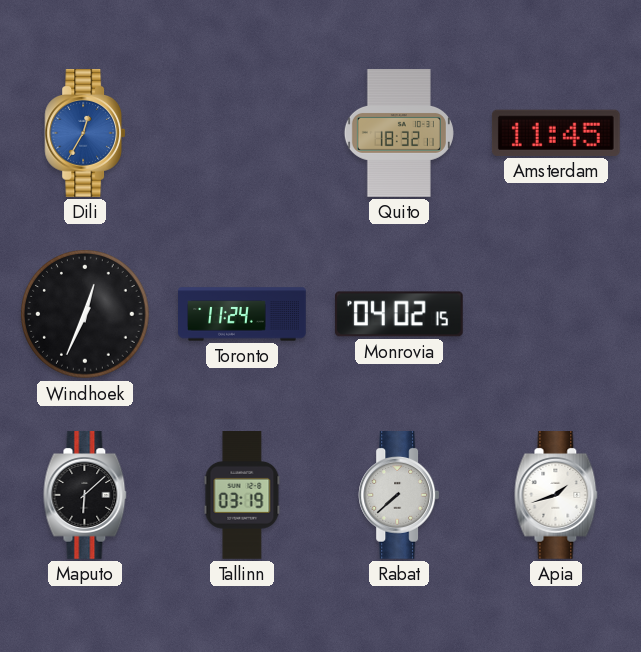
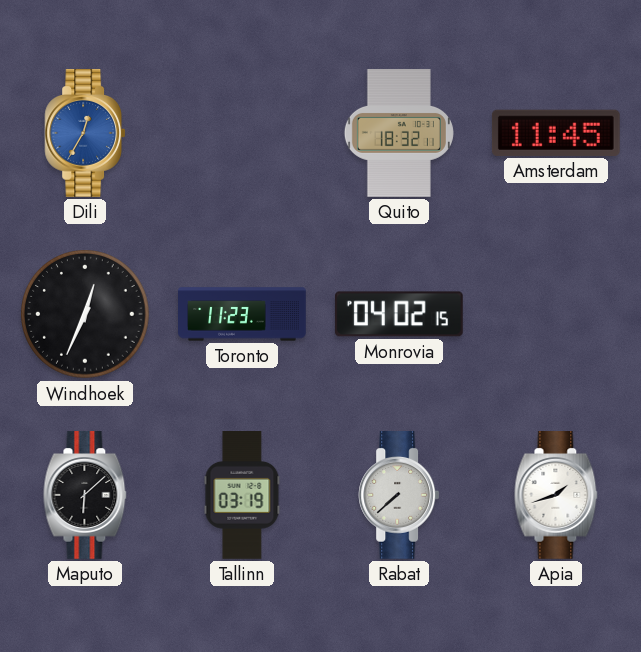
Toronto: 11:24 -> 11:23
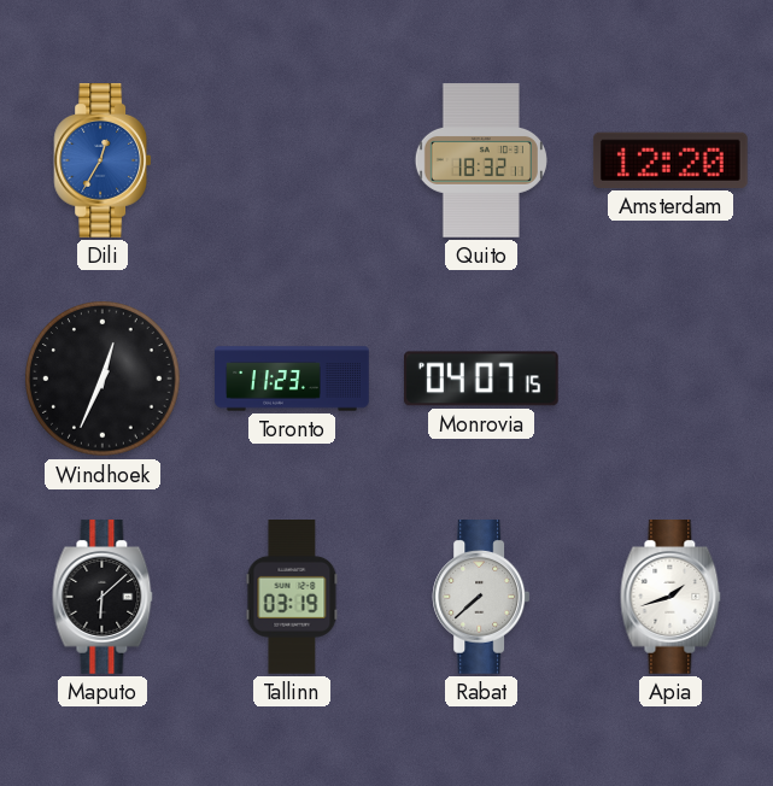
Amsterdam: 11:45 -> 12:20
Monrovia: 04:02 -> 04:07
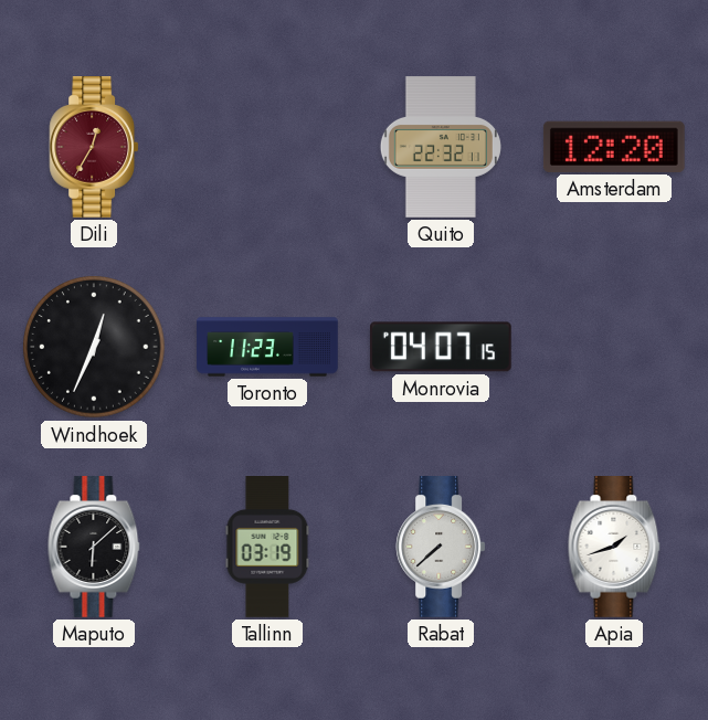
Dili dial: blue -> burgundy
Quito: 18:32 -> 22:32
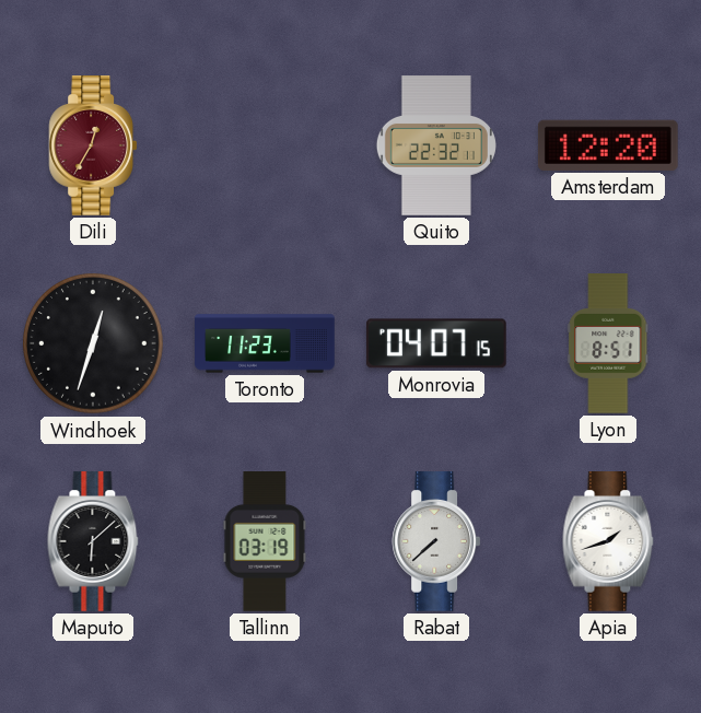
Windhoek: 12:34 -> 12:33
Lyon: none -> 8:51
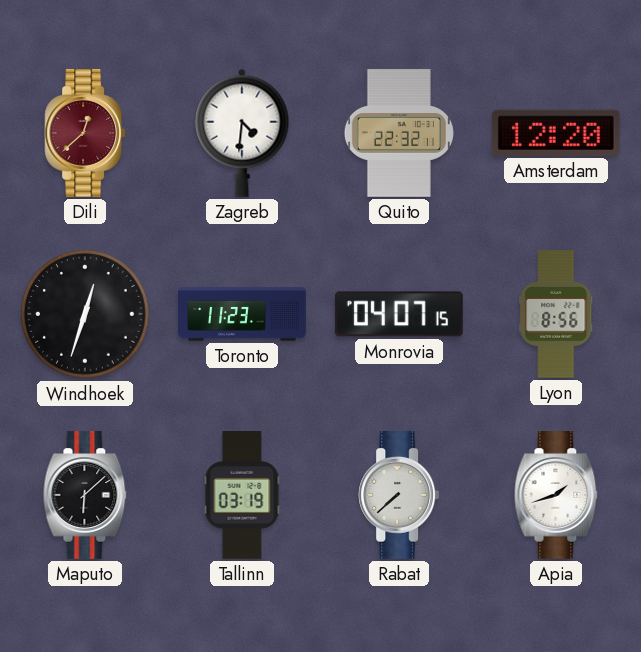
Dili: 12:35 -> 12:38
Zagreb: none -> 4:31
Lyon: 8:51 -> 8:56
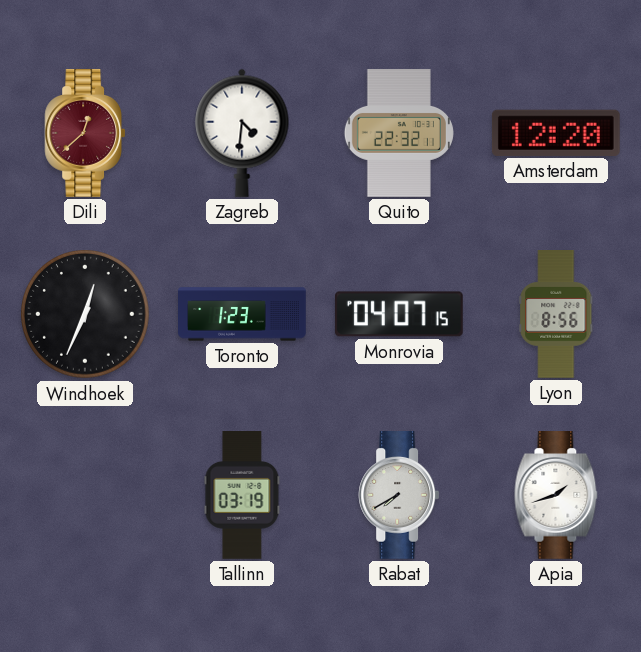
Windhoek: 12:33 -> 12:34
Toronto: 11:23 -> 1:23
Maputo: 6:08 -> none
Rabat: 7:38 -> 7:40
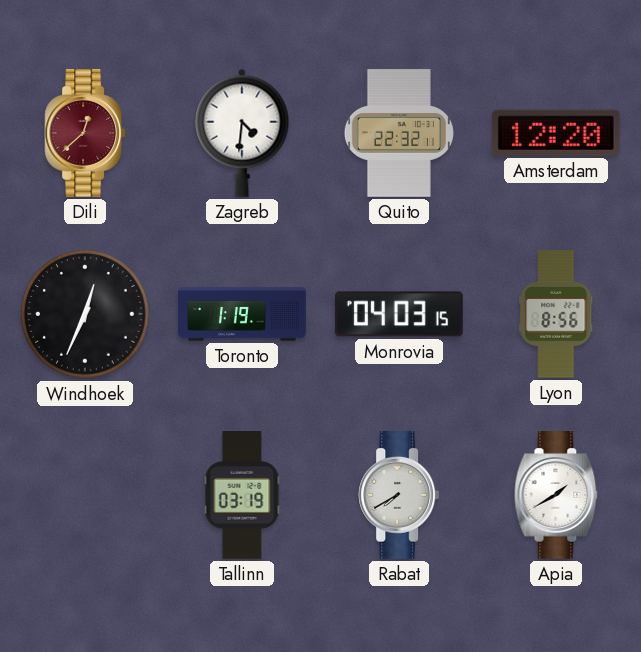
Toronto: 1:23 -> 1:19
Monrovia: 04:07 -> 04:03
Apia: 1:42 -> 1:40
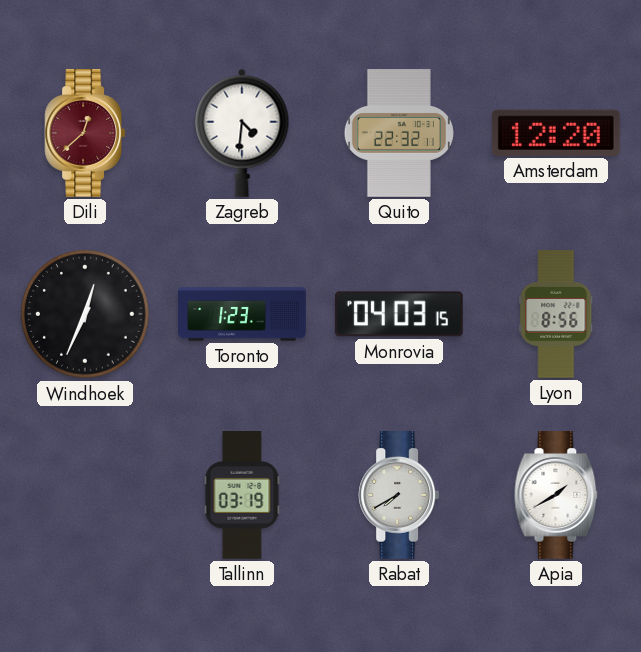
Toronto: 1:19 -> 1:23
